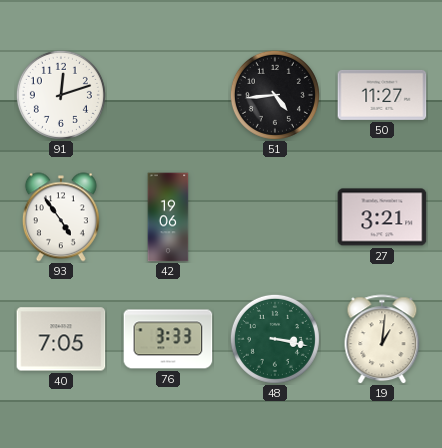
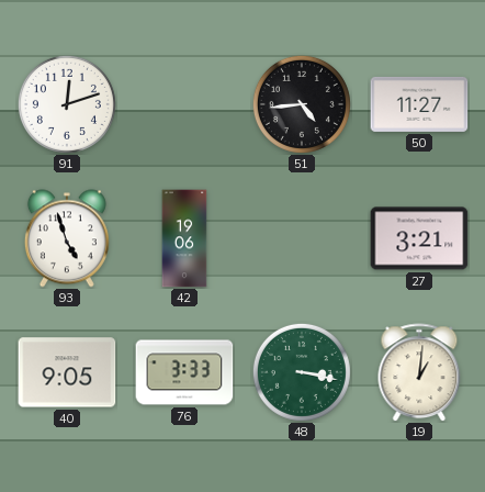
93: 4:54 -> 4:57
40: 7:05 -> 9:05
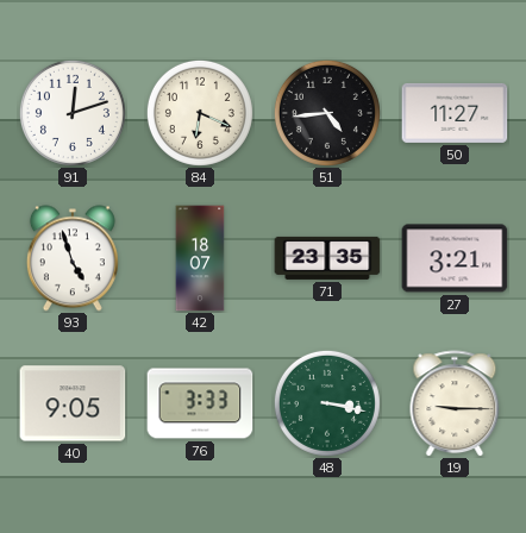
84: none -> 6:19
42: 19:06 -> 18:07
71: none -> 23:35
19: 1:01 -> 9:15
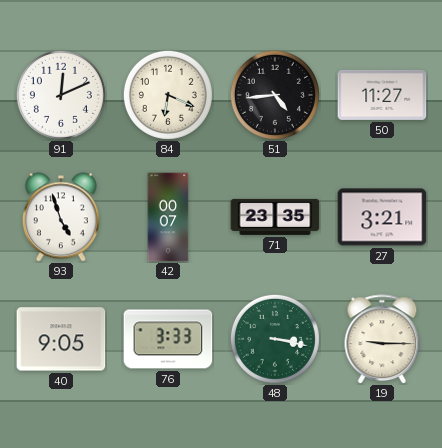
91: 12:12 -> 12:11
42: 18:07 -> 00:07
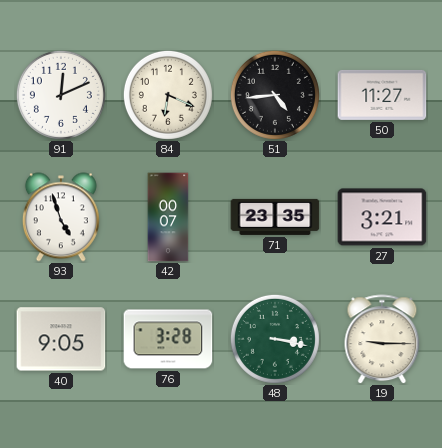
76: 3:33 -> 3:28
